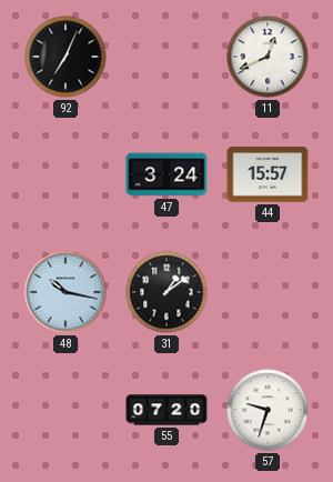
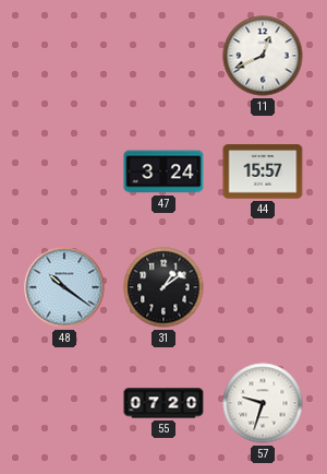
92: 7:04 -> none
48: 10:17 -> 10:21
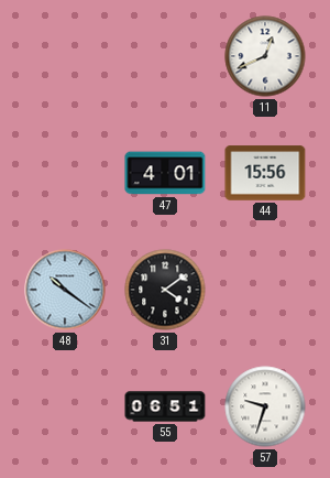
47: 3:24 -> 4:01
44: 15:57 -> 15:56
31: 1:09 -> 4:09
55: 07:20 -> 06:51
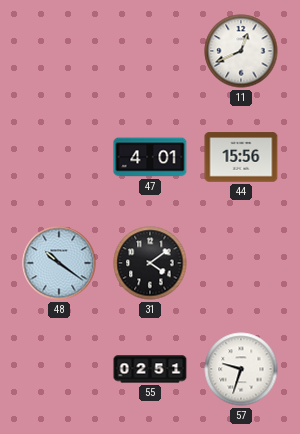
55: 06:51 -> 02:51
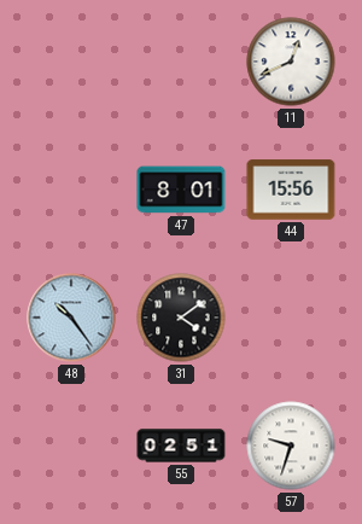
47: 4:01 -> 8:01
48: 10:21 -> 10:24
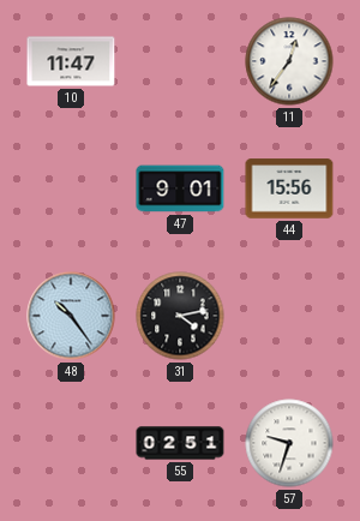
10: none -> 11:47
11: 12:41 -> 12:36
47: 8:01 -> 9:01
31: 4:09 -> 4:13
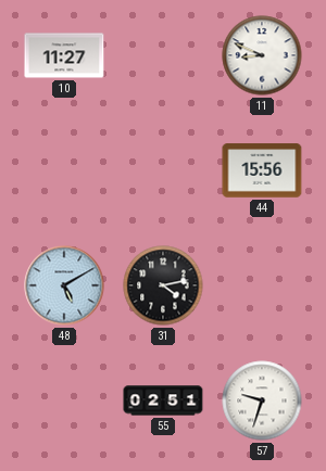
10: 11:47 -> 11:27
11: 12:36 -> 8:49
47: 9:01 -> none
48: 10:24 -> 5:10
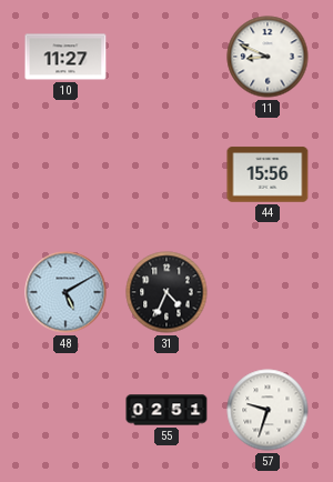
31: 4:13 -> 4:34
